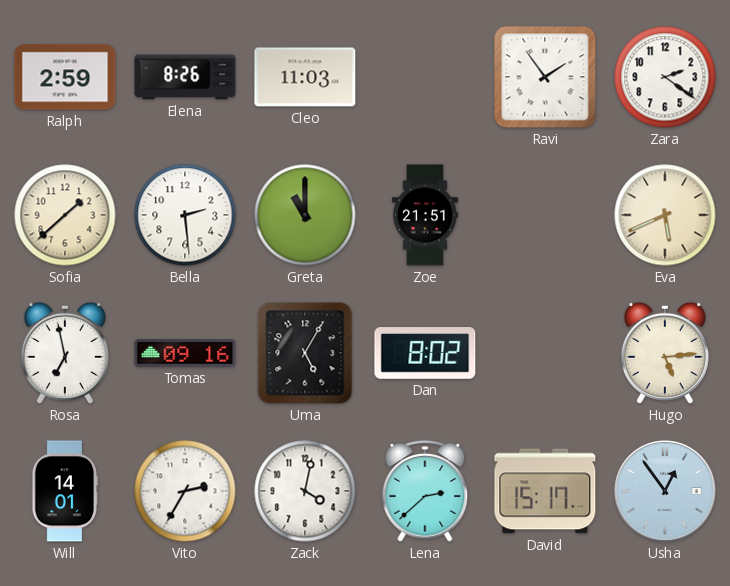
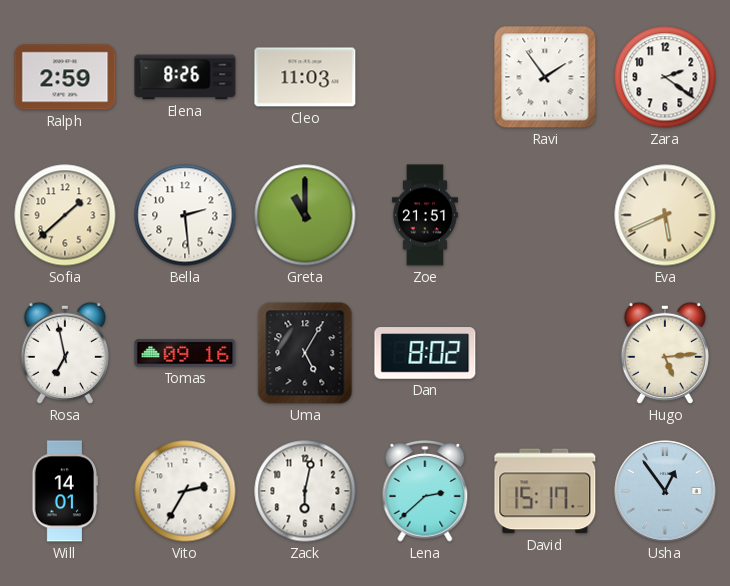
Zack: 4:02 -> 6:02
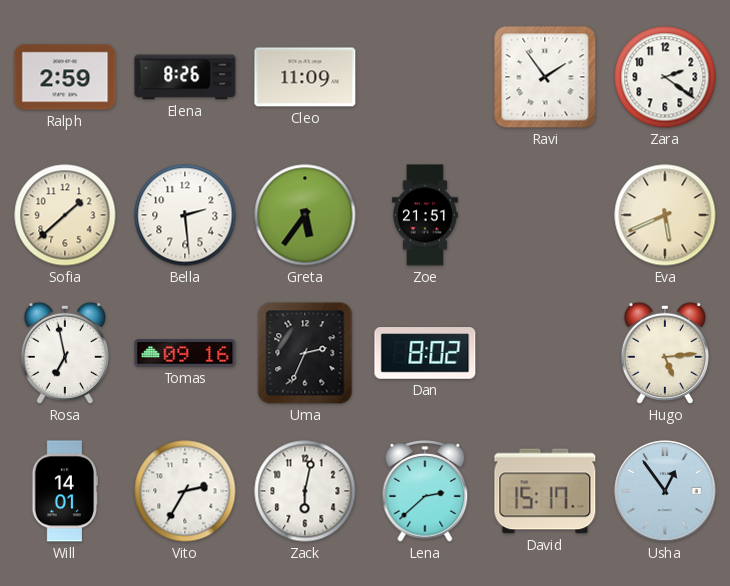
Cleo: 11:03 -> 11:09
Greta: 11:00 -> 5:36
Uma: 5:05 -> 2:34
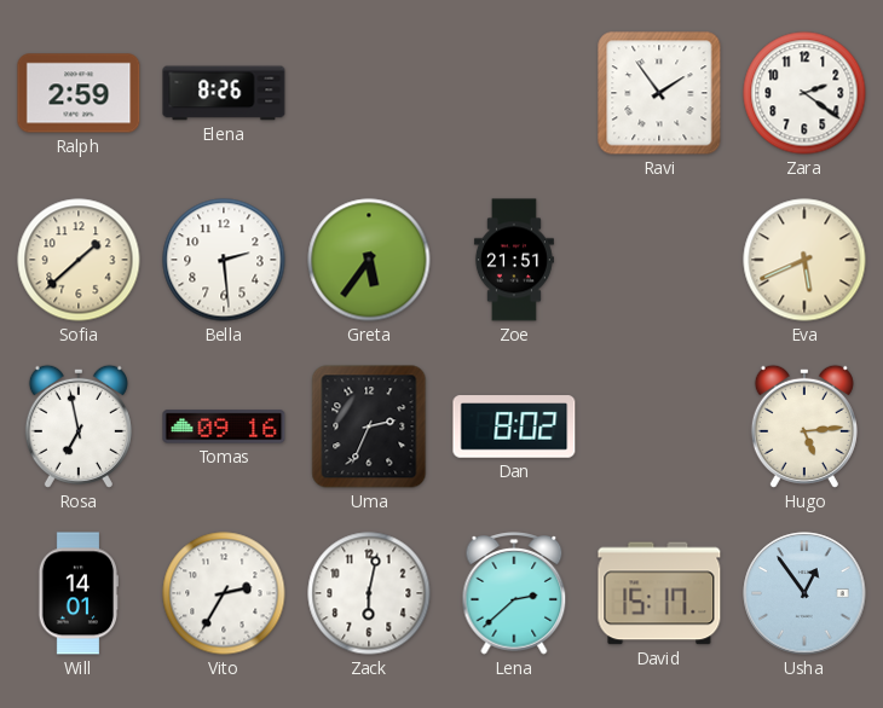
Cleo: 11:09 -> none
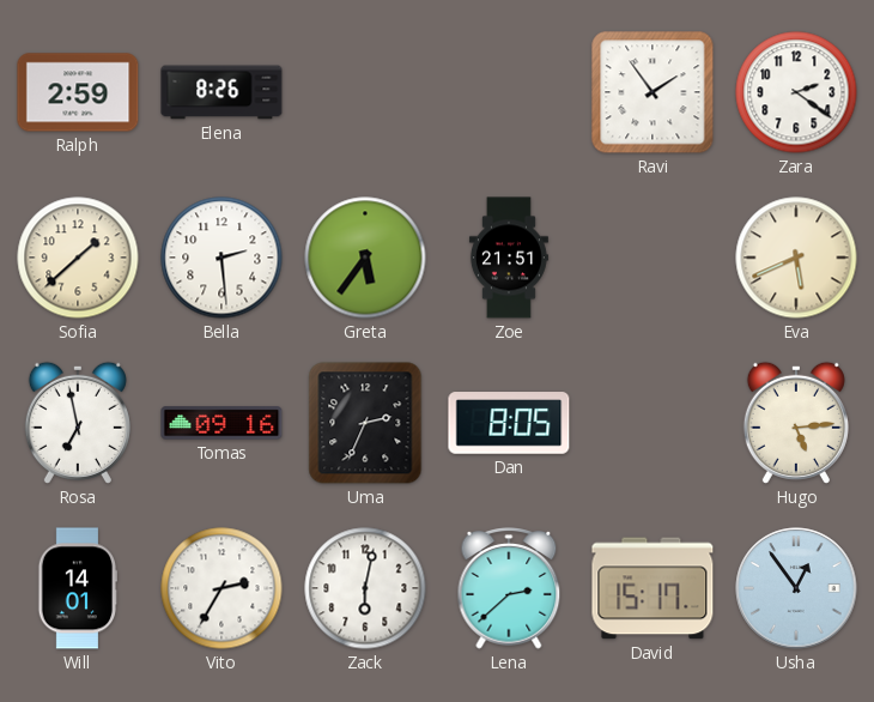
Dan: 8:02 -> 8:05
